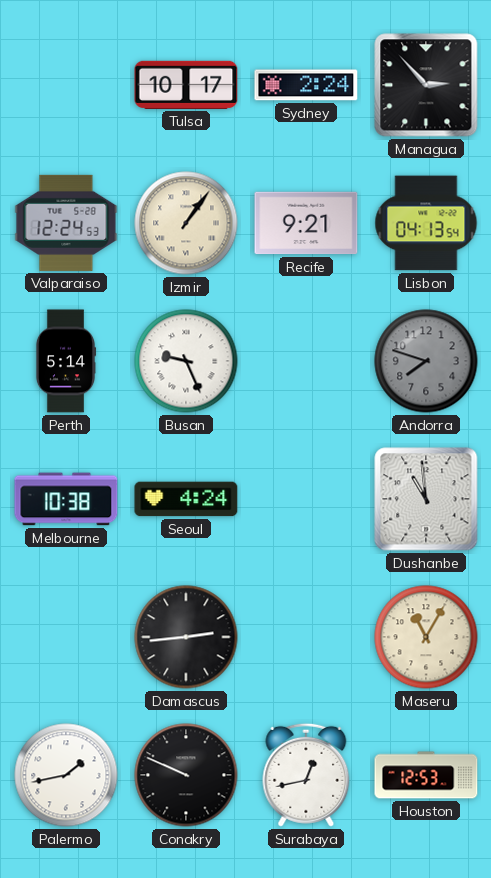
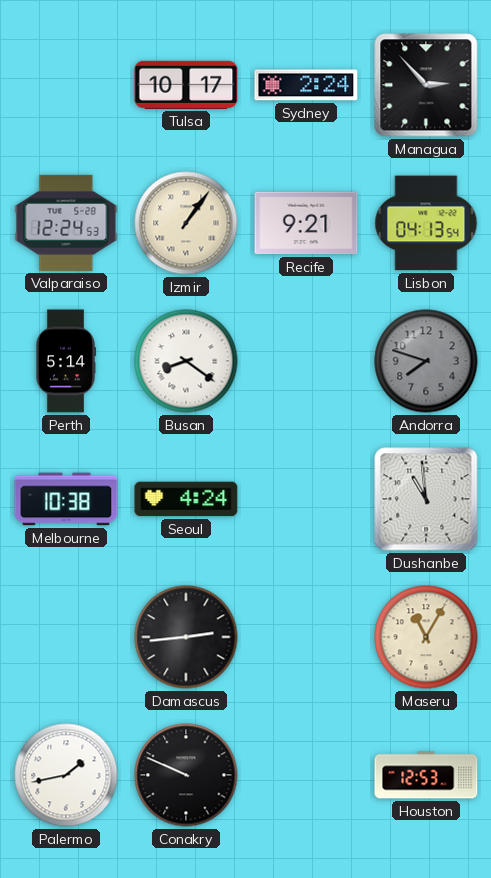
Busan: 9:26 -> 8:21
Surabaya: 12:43 -> none
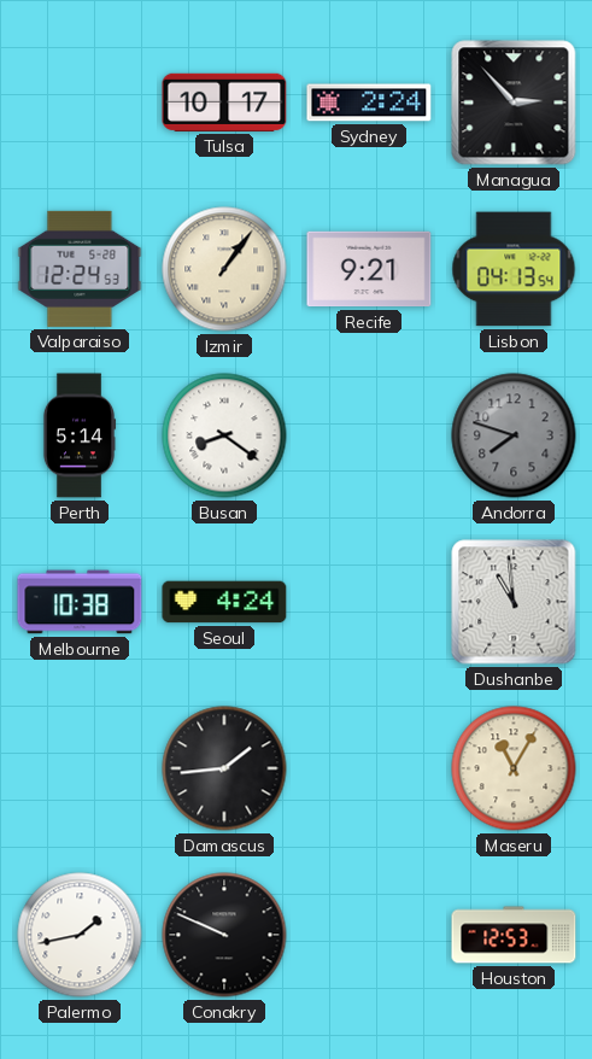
Damascus: 2:44 -> 1:44
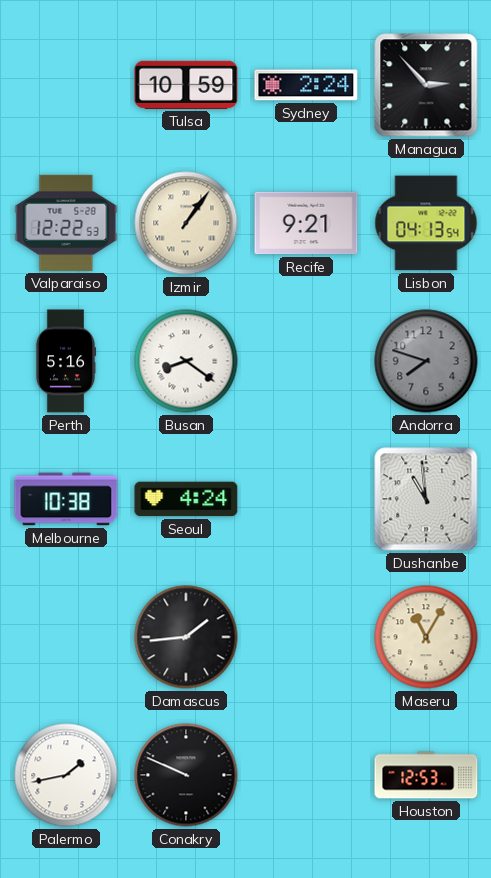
Tulsa: 10:17 -> 10:59
Valparaiso: 12:24 -> 12:22
Perth: 5:14 -> 5:16
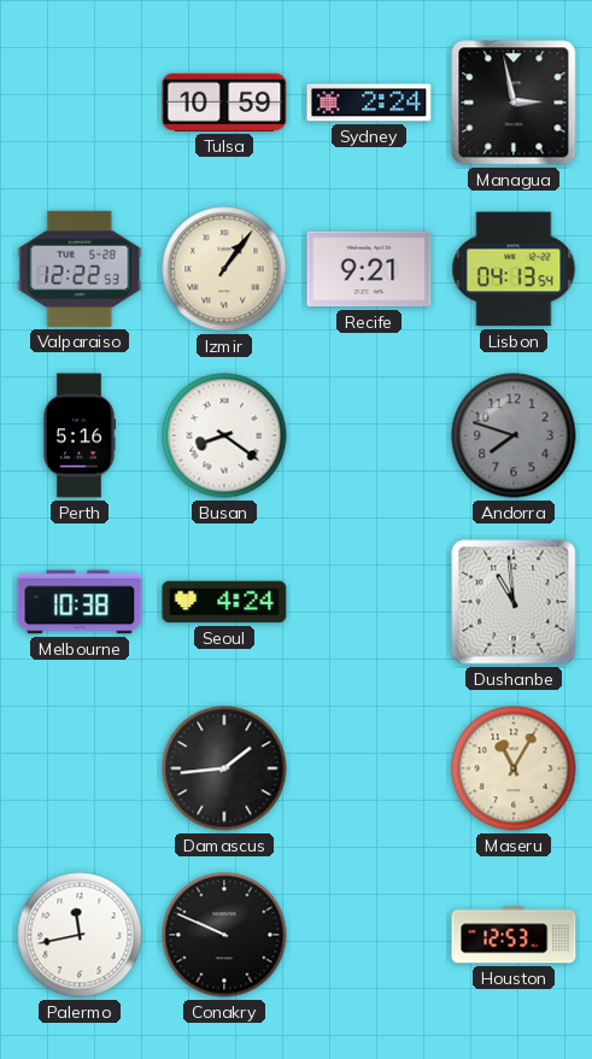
Managua: 2:53 -> 2:58
Palermo: 1:43 -> 11:43
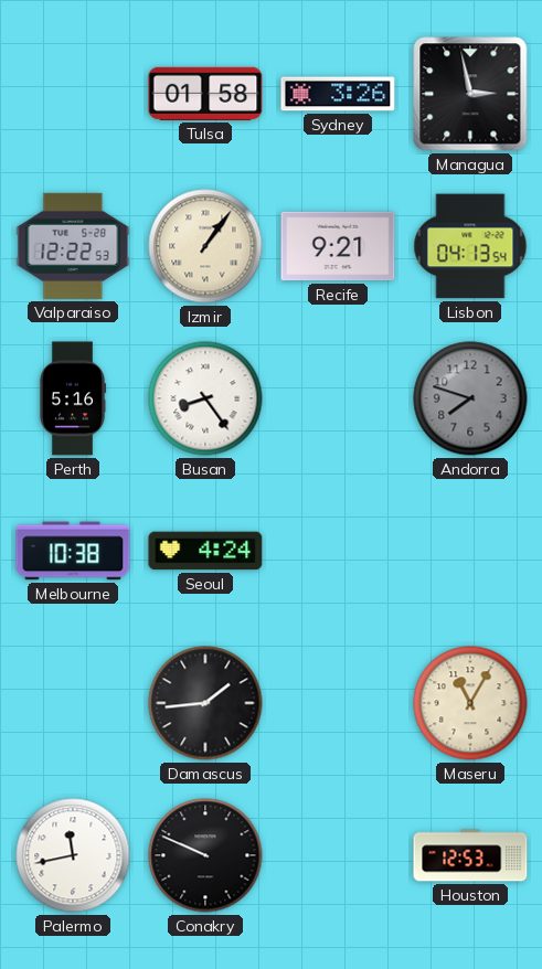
Tulsa: 10:59 -> 01:58
Sydney: 2:24 -> 3:26
Busan: 8:21 -> 8:24
Dushanbe: 10:59 -> none
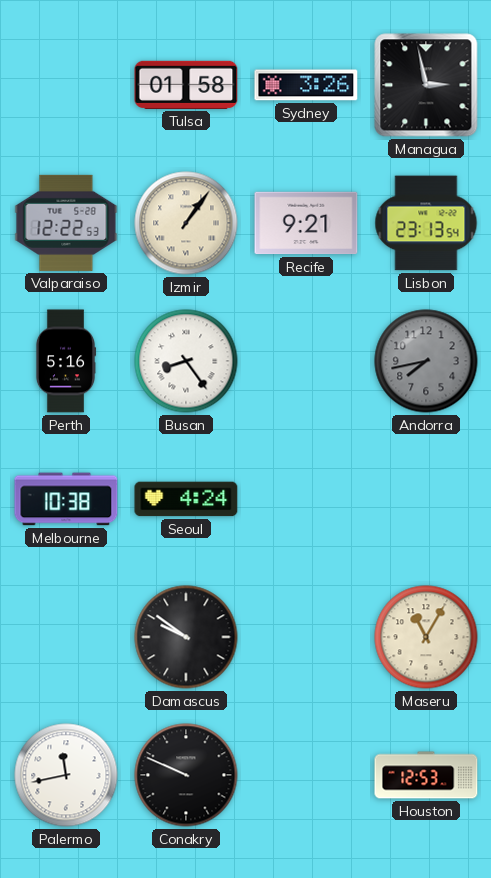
Lisbon: 04:13 -> 23:13
Andorra: 7:48 -> 7:43
Damascus: 1:44 -> 9:51
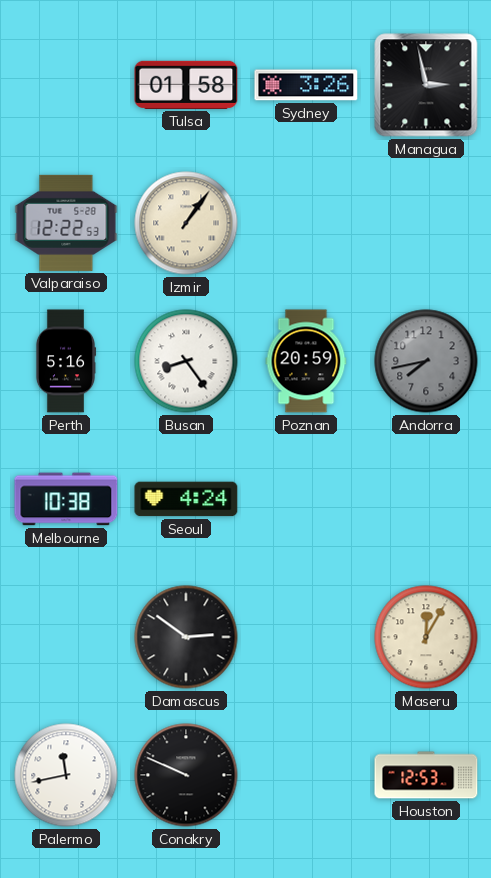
Recife: 9:21 -> none
Lisbon: 23:13 -> none
Poznan: none -> 20:59
Damascus: 9:51 -> 2:51
Maseru: 11:05 -> 12:05
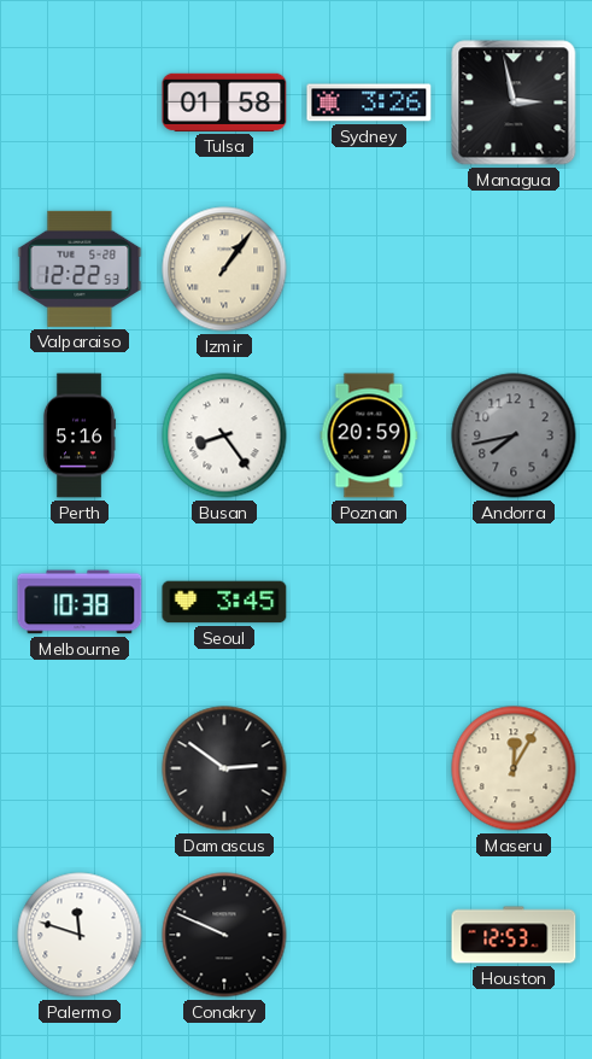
Seoul: 4:24 -> 3:45
Palermo: 11:43 -> 11:48
